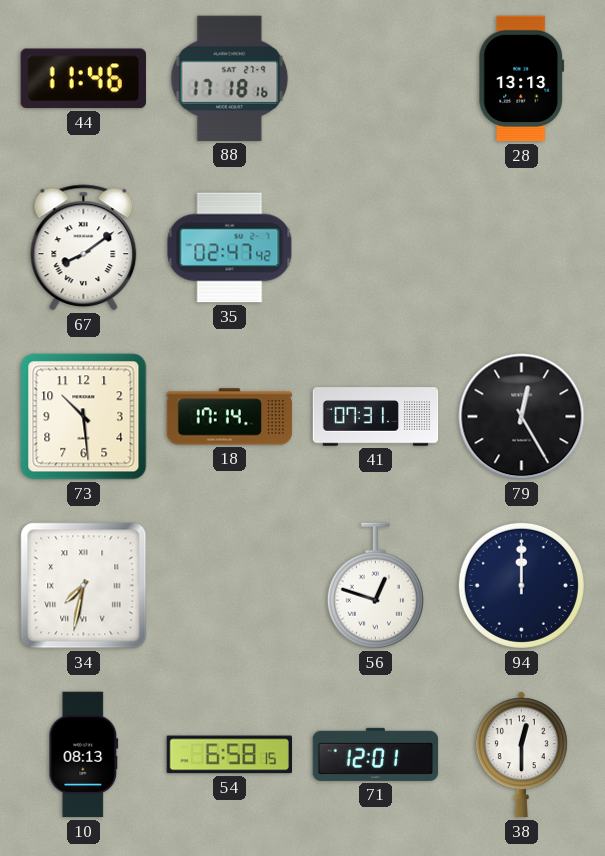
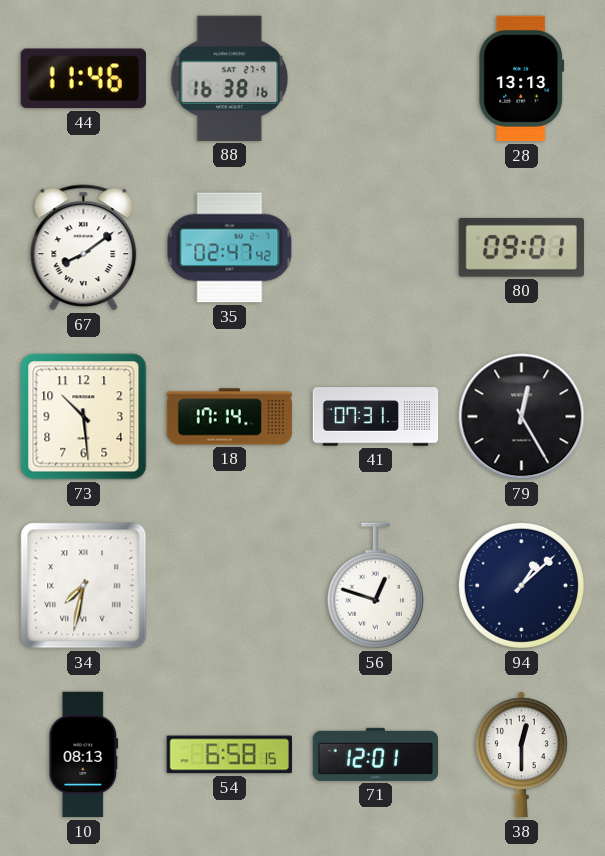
88: 17:18 -> 16:38
80: none -> 09:01
94: 12:00 -> 1:08
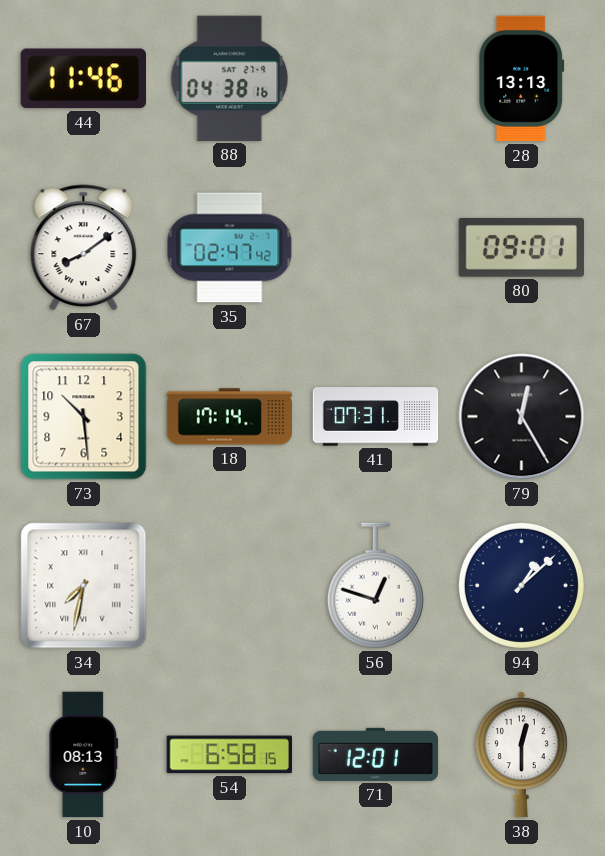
88: 16:38 -> 04:38
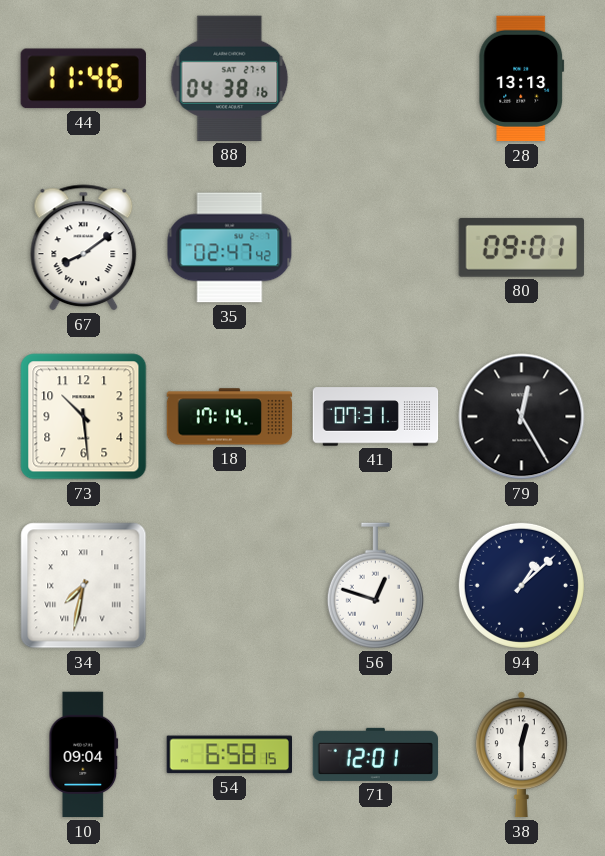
10: 08:13 -> 09:04
